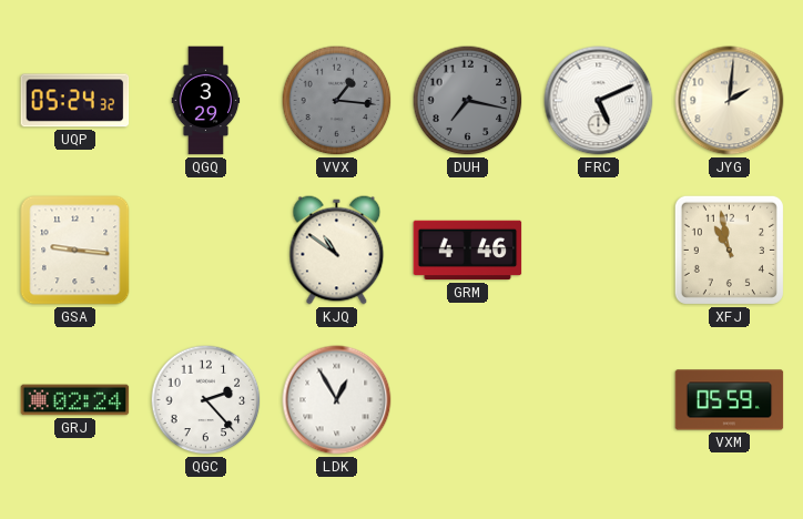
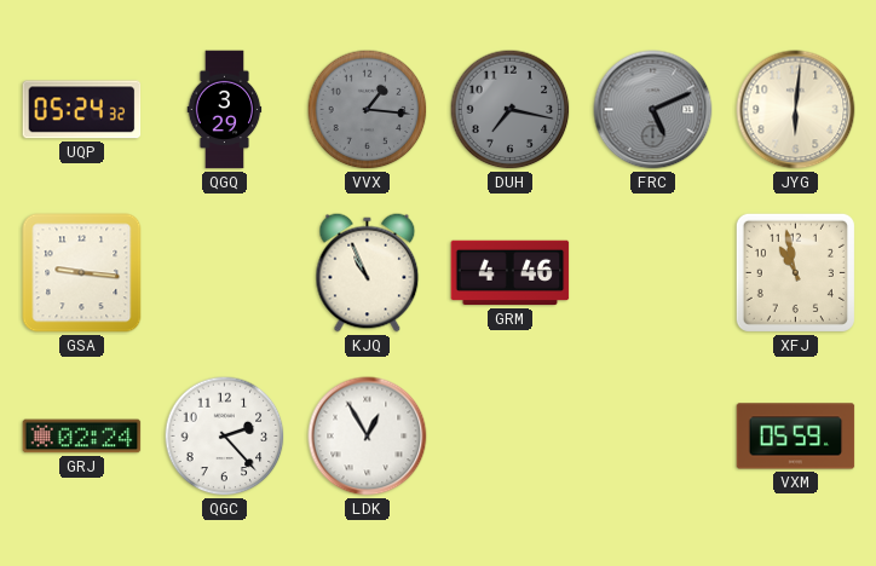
FRC dial: white -> grey
JYG: 2:01 -> 6:01
KJQ: 10:51 -> 10:56
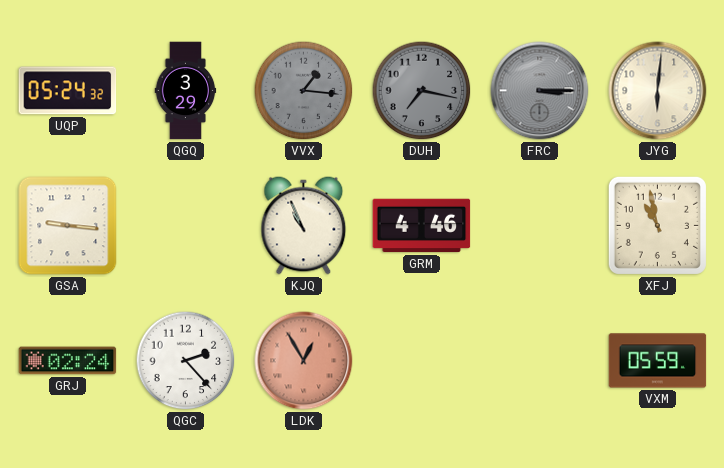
FRC: 5:11 -> 3:15
LDK dial: white -> salmon
